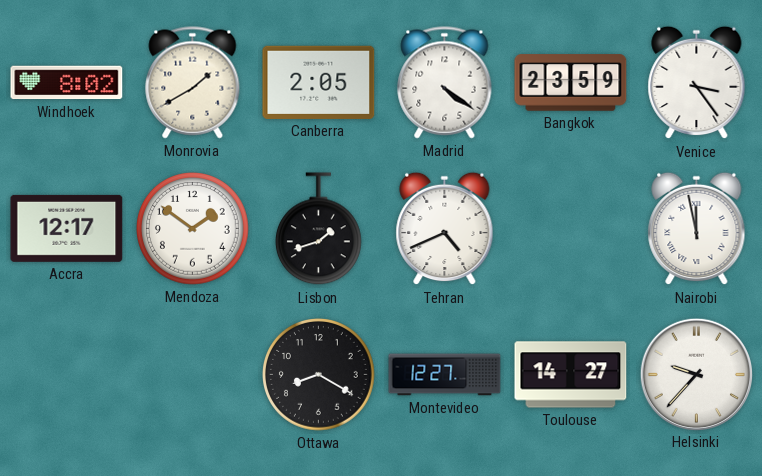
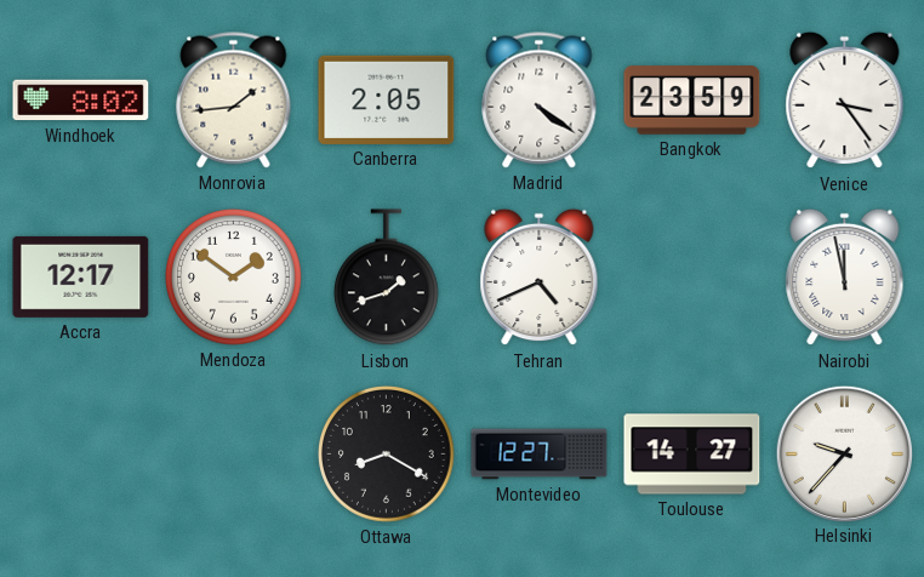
Monrovia: 1:40 -> 1:44
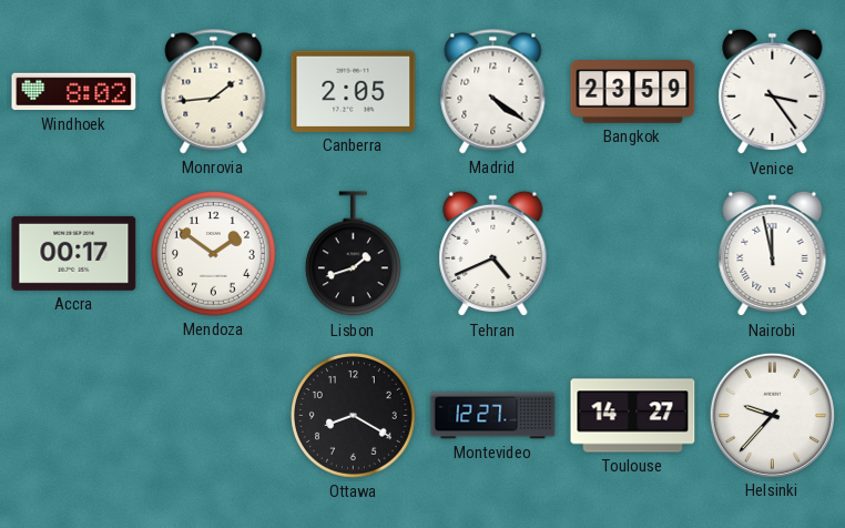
Accra: 12:17 -> 00:17
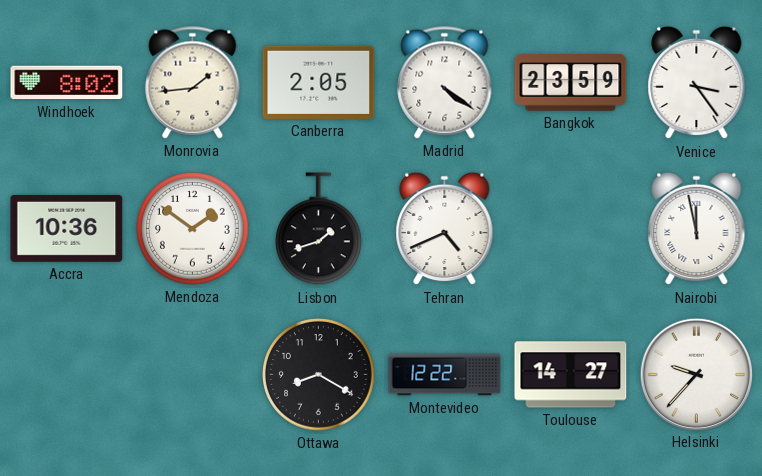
Accra: 00:17 -> 10:36
Montevideo: 12:27 -> 12:22
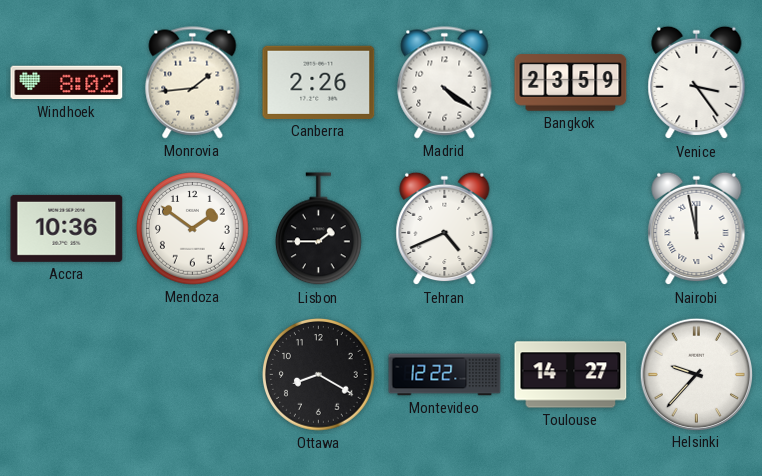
Canberra: 2:05 -> 2:26
Lisbon: 1:42 -> 1:45
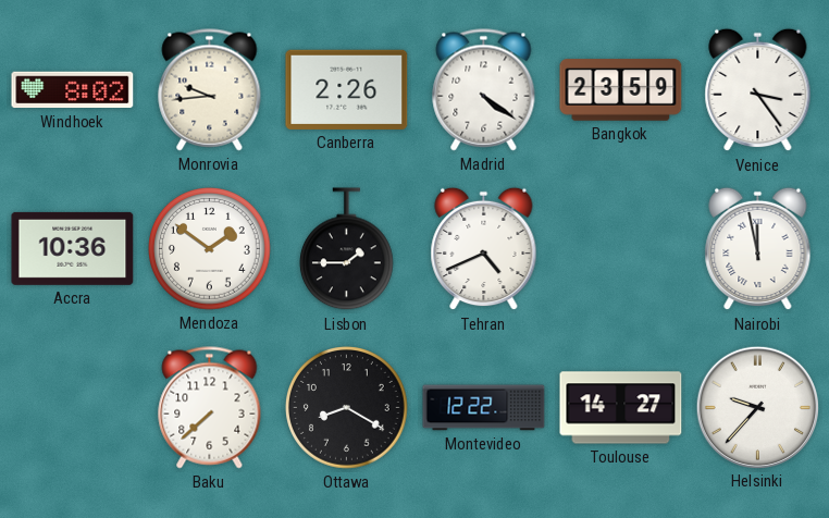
Monrovia: 1:44 -> 9:44
Baku: none -> 7:38
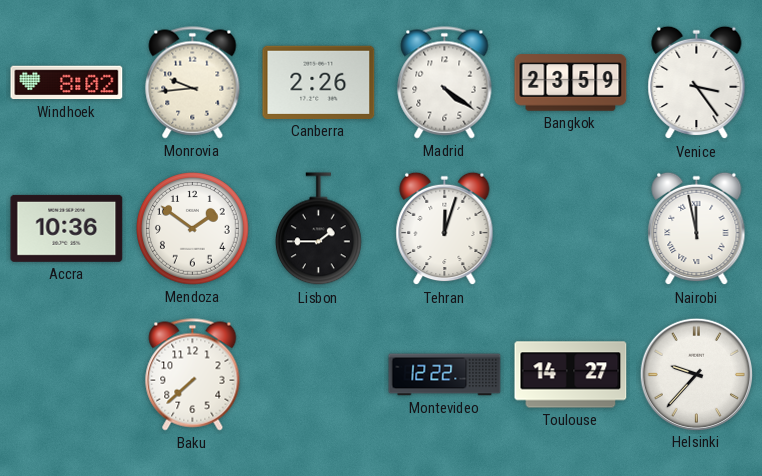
Tehran: 4:41 -> 12:03
Ottawa: 8:20 -> none
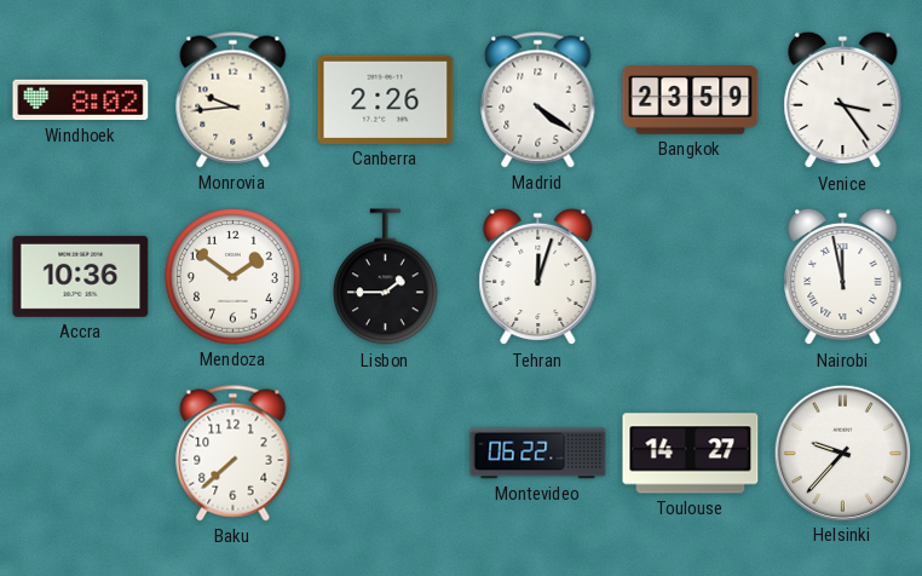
Montevideo: 12:22 -> 06:22
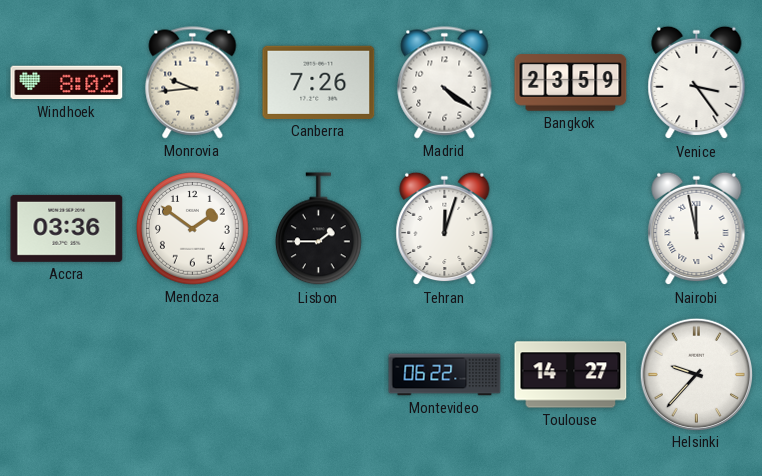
Canberra: 2:26 -> 7:26
Accra: 10:36 -> 03:36
Baku: 7:38 -> none
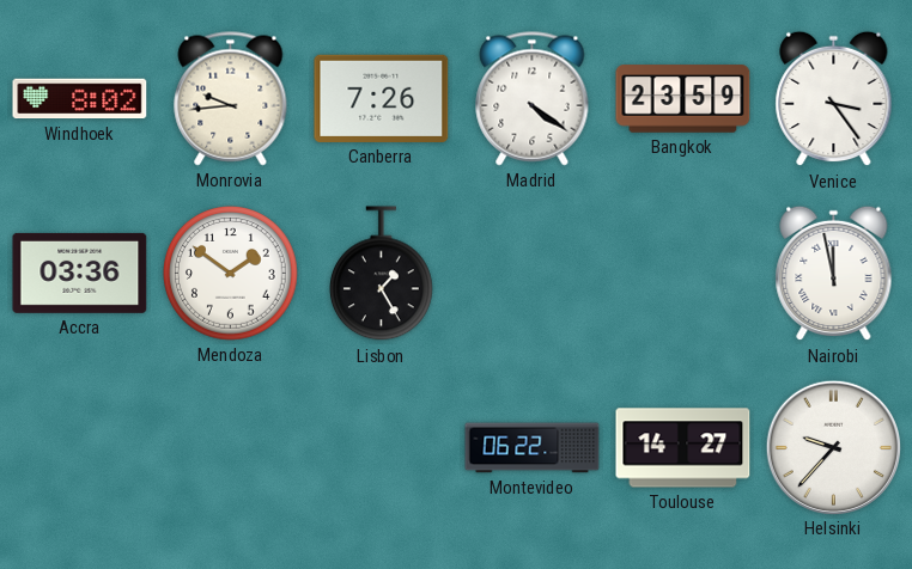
Lisbon: 1:45 -> 1:25
Tehran: 12:03 -> none
